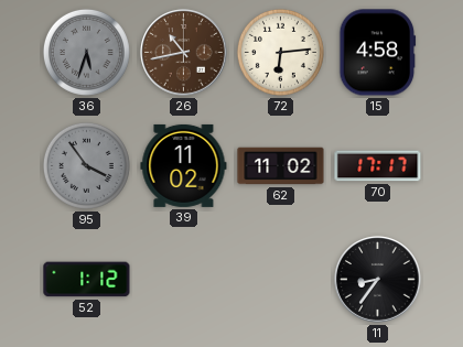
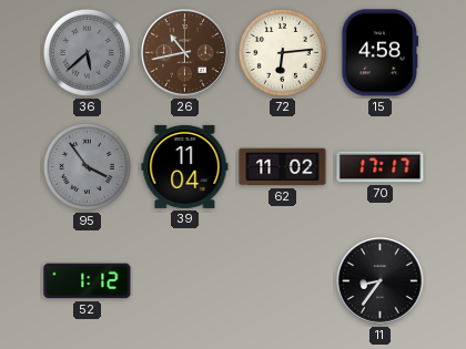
36: 5:33 -> 5:38
39: 11:02 -> 11:04
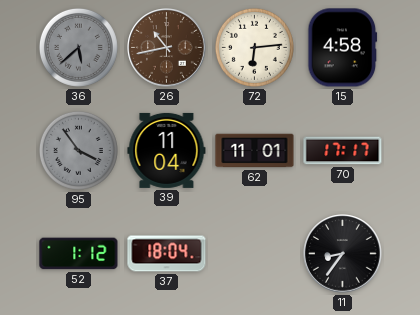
62: 11:02 -> 11:01
37: none -> 18:04
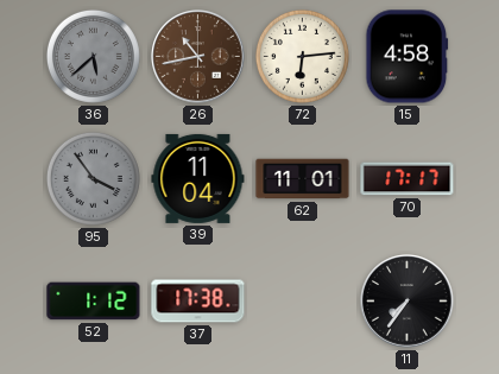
37: 18:04 -> 17:38
11: 8:36 -> 7:36
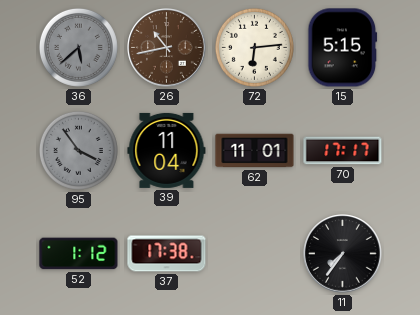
15: 4:58 -> 5:15
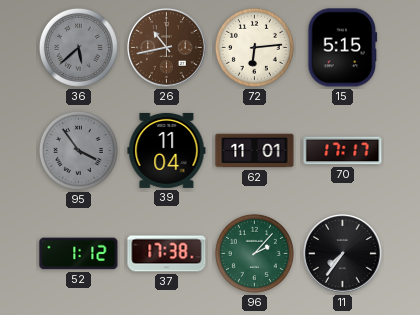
96: none -> 2:07
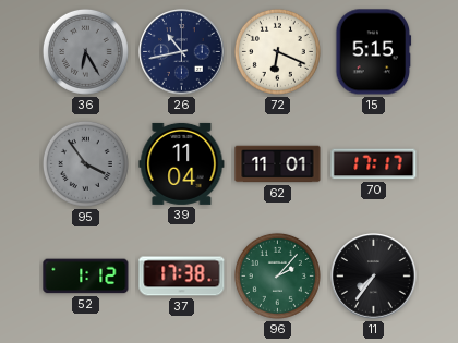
36: 5:38 -> 6:25
26 dial: brown -> navy
72: 6:14 -> 6:19
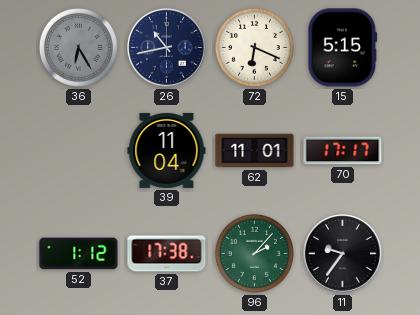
95: 3:54 -> none
11: 7:36 -> 9:36
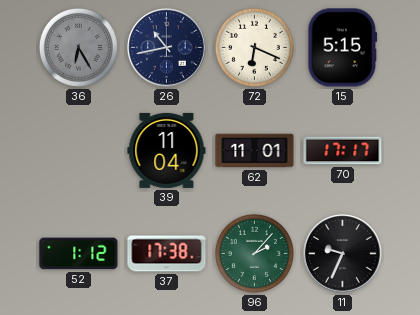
11: 9:36 -> 9:34
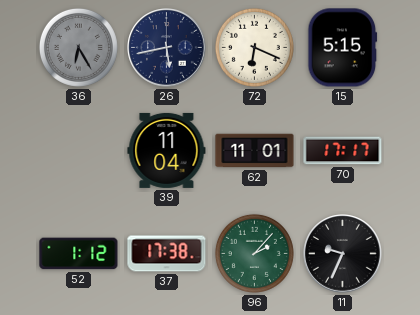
26: 10:43 -> 5:43
